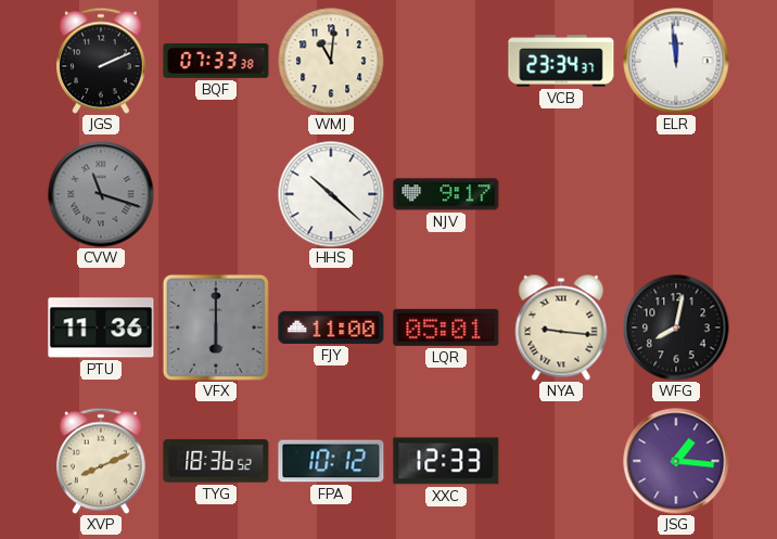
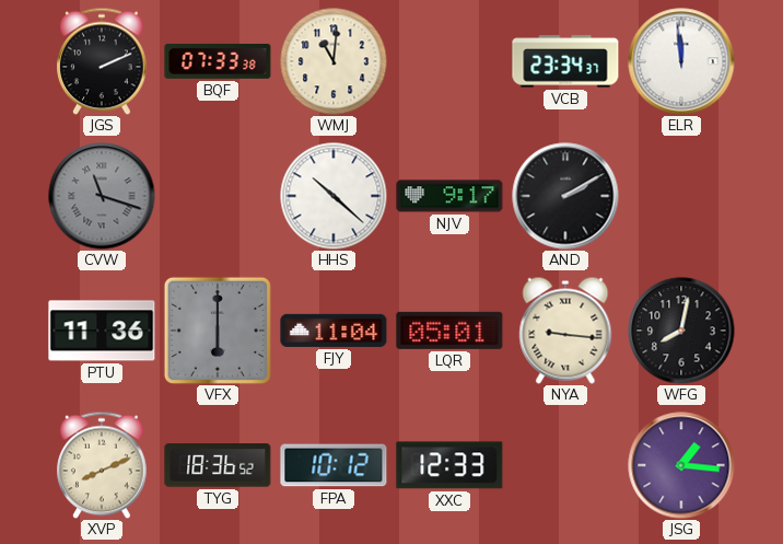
AND: none -> 2:10
FJY: 11:00 -> 11:04
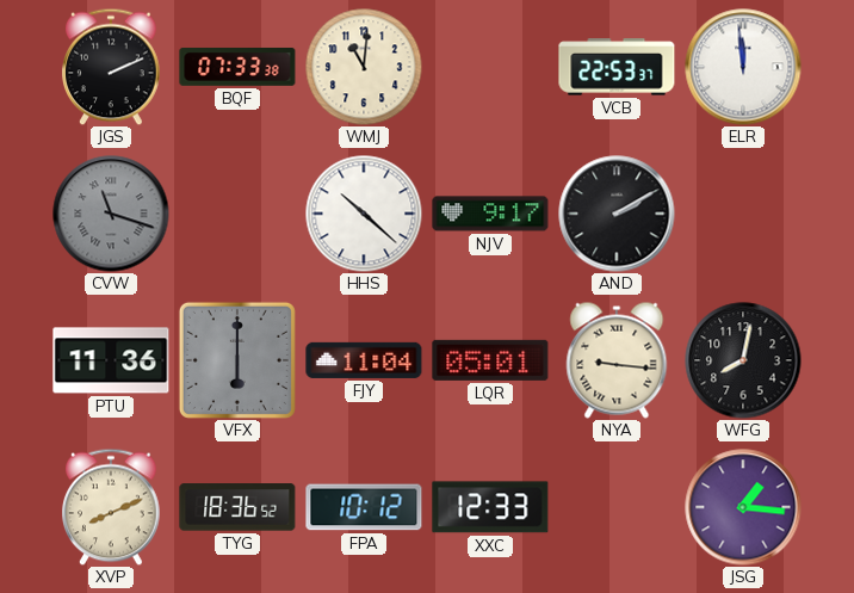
VCB: 23:34 -> 22:53
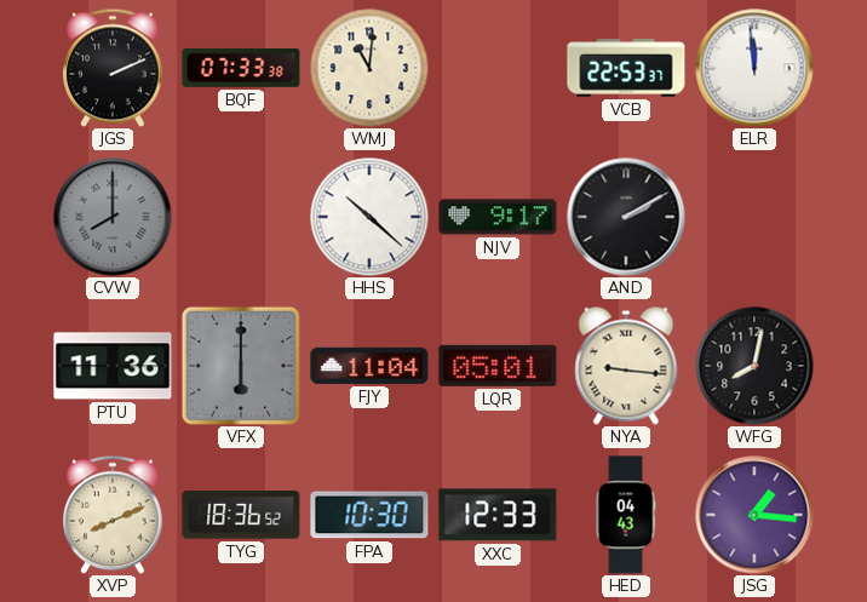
CVW: 11:18 -> 8:00
FPA: 10:12 -> 10:30
HED: none -> 04:43
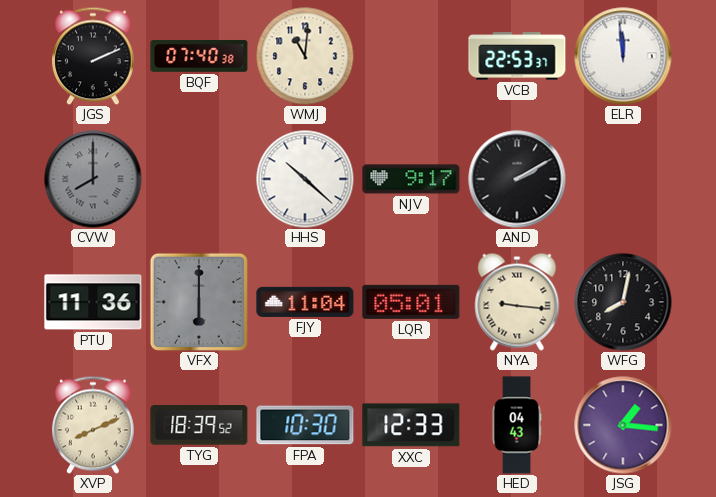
BQF: 07:33 -> 07:40
TYG: 18:36 -> 18:39
